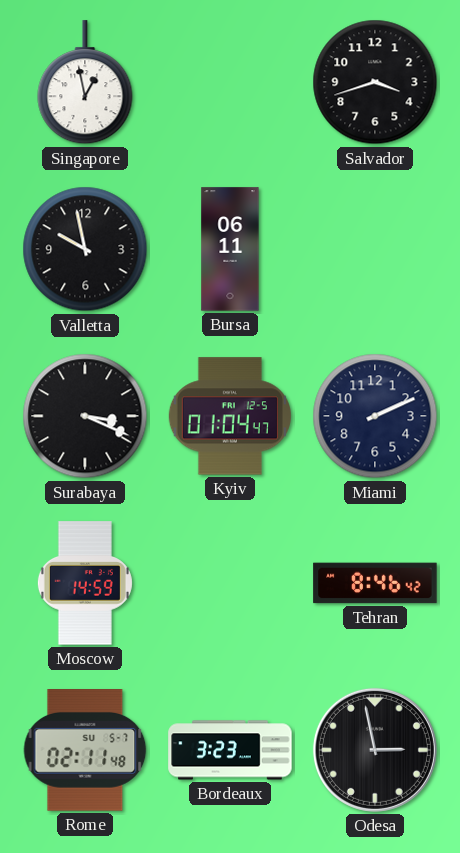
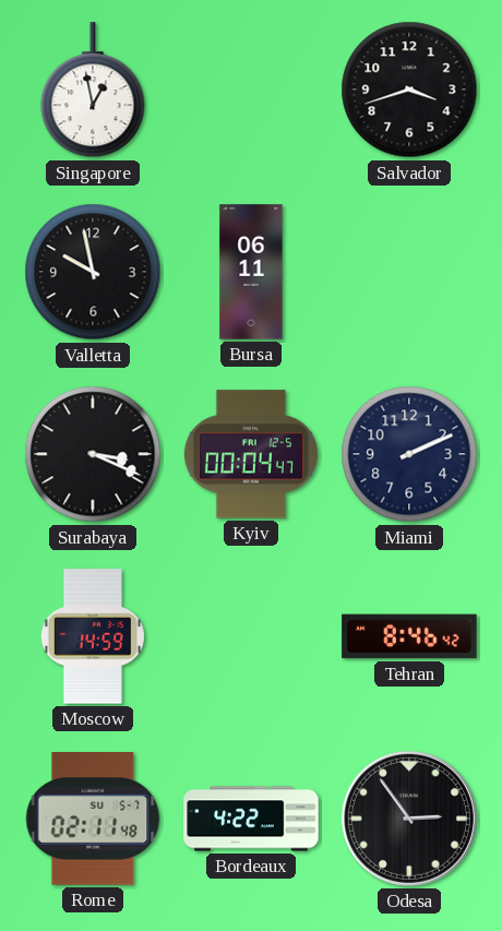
Kyiv: 01:04 -> 00:04
Bordeaux: 3:23 -> 4:22
Odesa: 2:58 -> 2:54
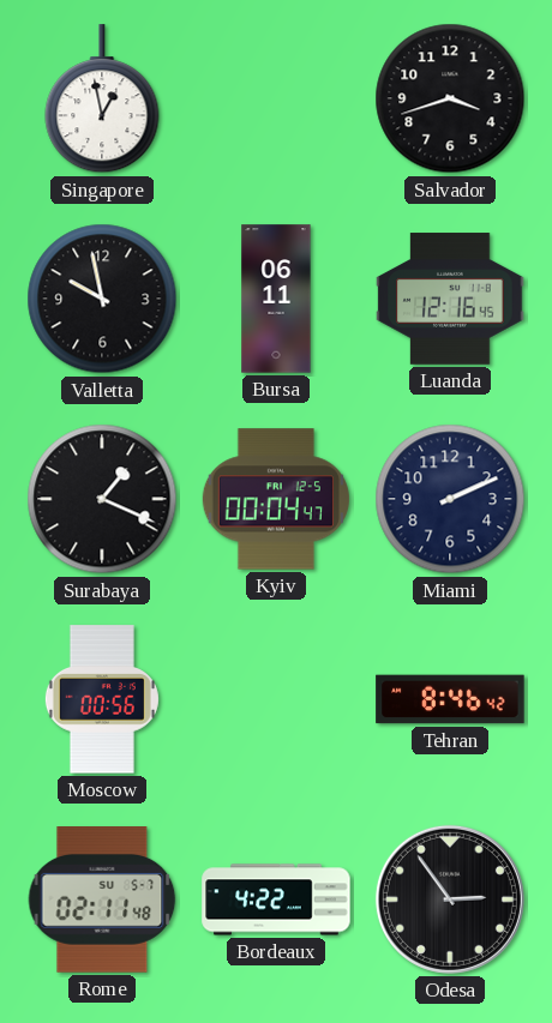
Luanda: none -> 12:16
Surabaya: 3:19 -> 1:19
Moscow: 14:59 -> 00:56
